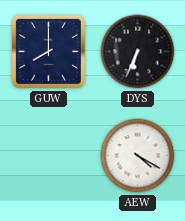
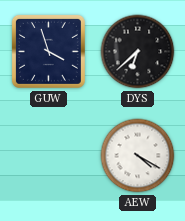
GUW: 8:00 -> 3:57
DYS: 6:34 -> 6:38
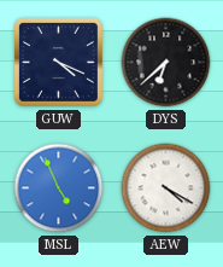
GUW: 3:57 -> 4:19
MSL: none -> 4:56
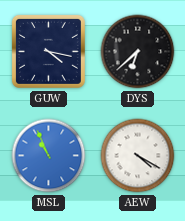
GUW: 4:19 -> 4:17
MSL: 4:56 -> 10:56
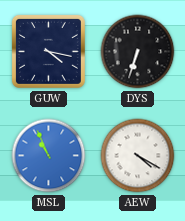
DYS: 6:38 -> 6:33
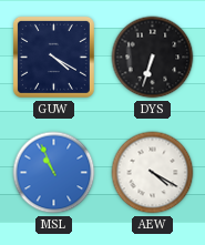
GUW: 4:17 -> 4:20
